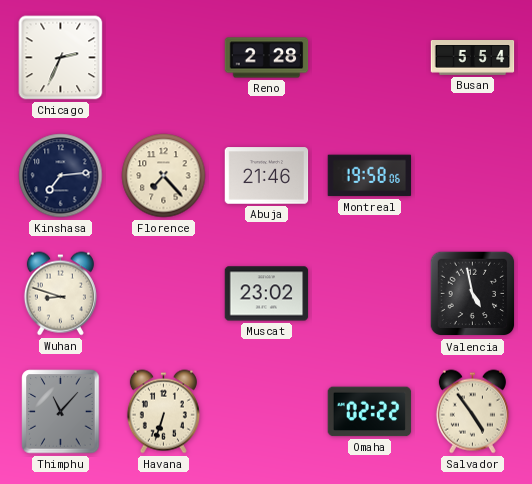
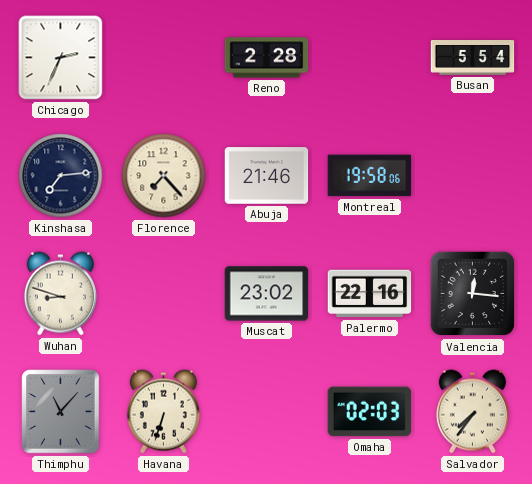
Palermo: none -> 22:16
Valencia: 4:58 -> 12:16
Omaha: 02:22 -> 02:03
Salvador: 4:54 -> 7:36
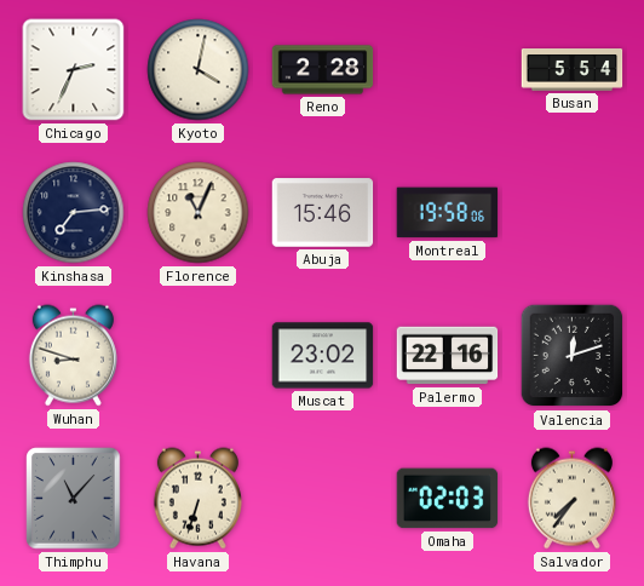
Kyoto: none -> 4:02
Florence: 7:23 -> 11:04
Abuja: 21:46 -> 15:46
Valencia: 12:16 -> 12:12
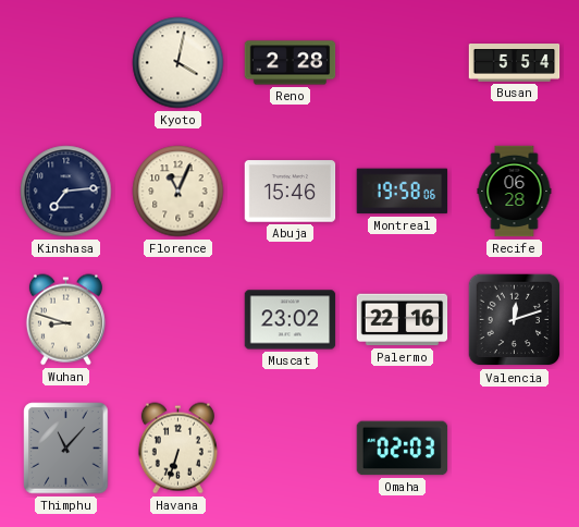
Chicago: 2:34 -> none
Recife: none -> 06:28
Salvador: 7:36 -> none
